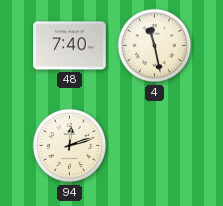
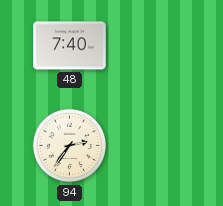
4: 11:28 -> none
94: 12:12 -> 2:36
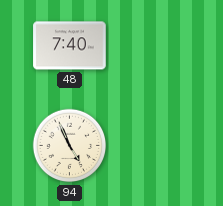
94: 2:36 -> 4:56
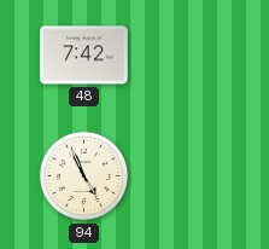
48: 7:40 -> 7:42
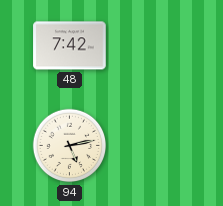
94: 4:56 -> 5:13
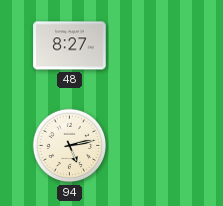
48: 7:42 -> 8:27
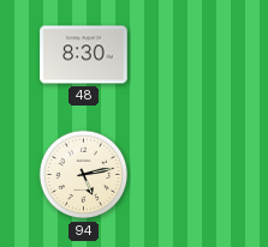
48: 8:27 -> 8:30
